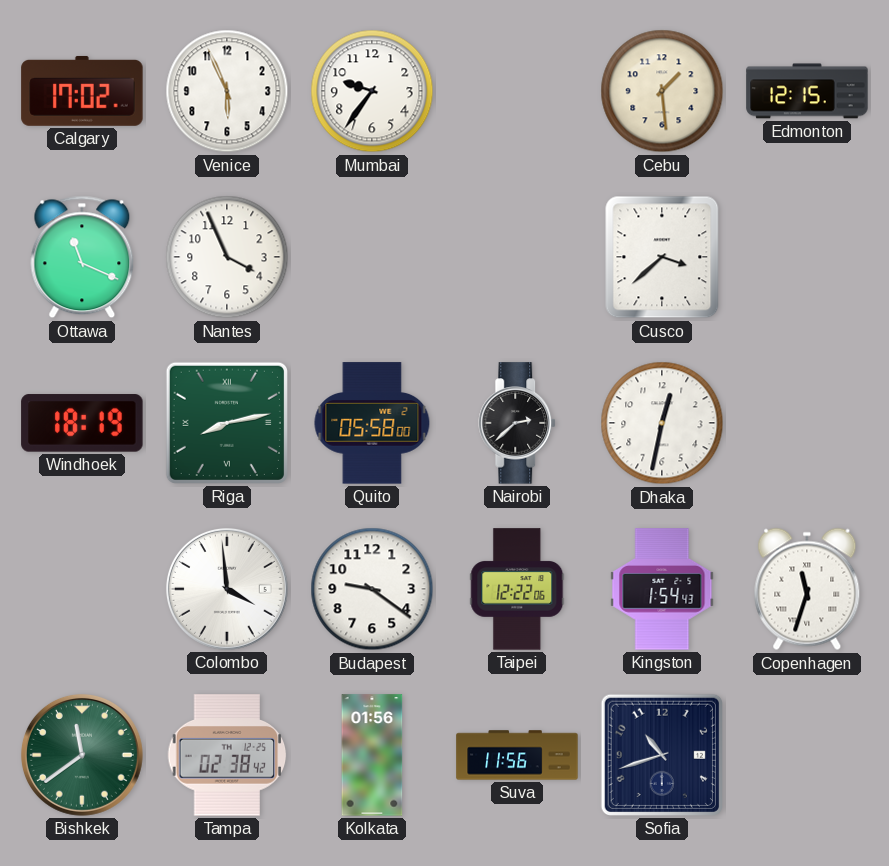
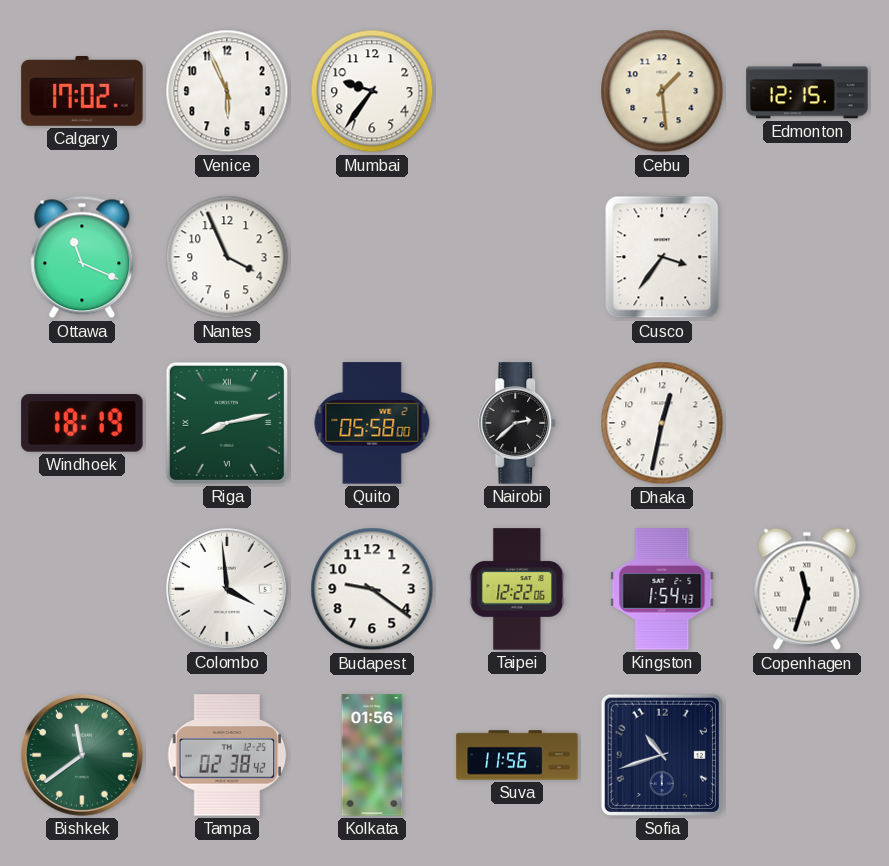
Cusco: 3:38 -> 3:36
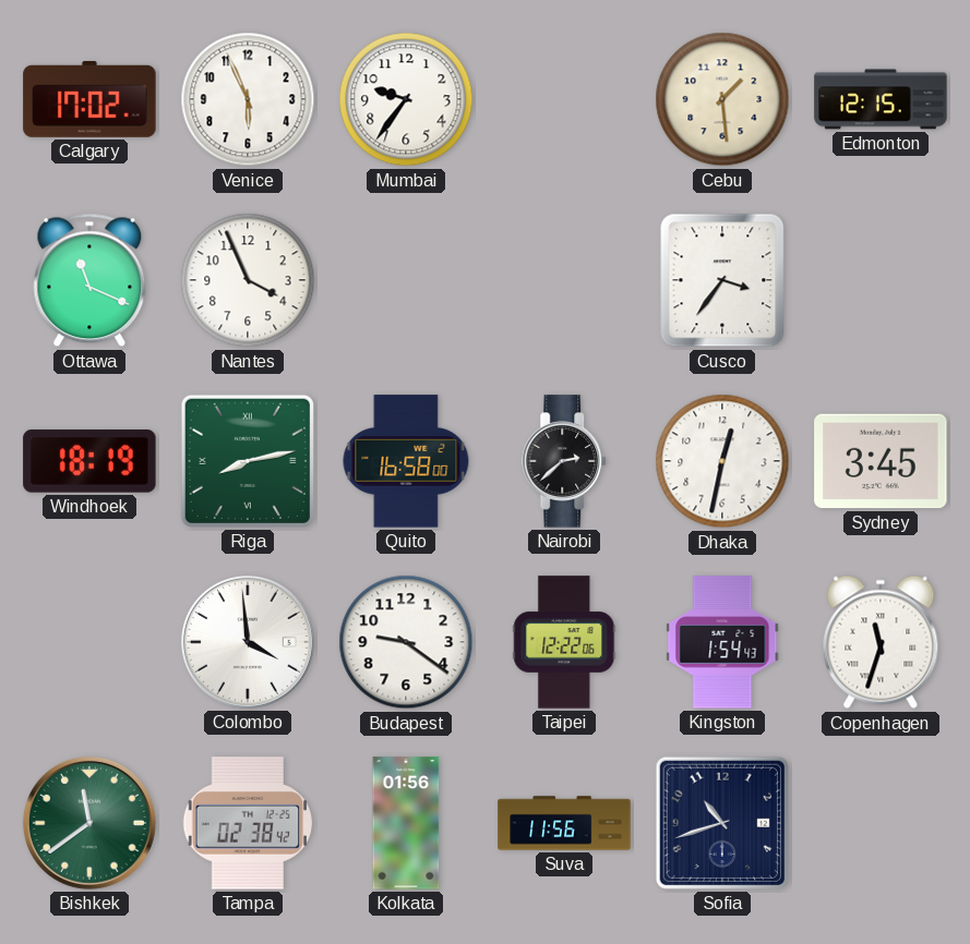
Quito: 05:58 -> 16:58
Sydney: none -> 3:45
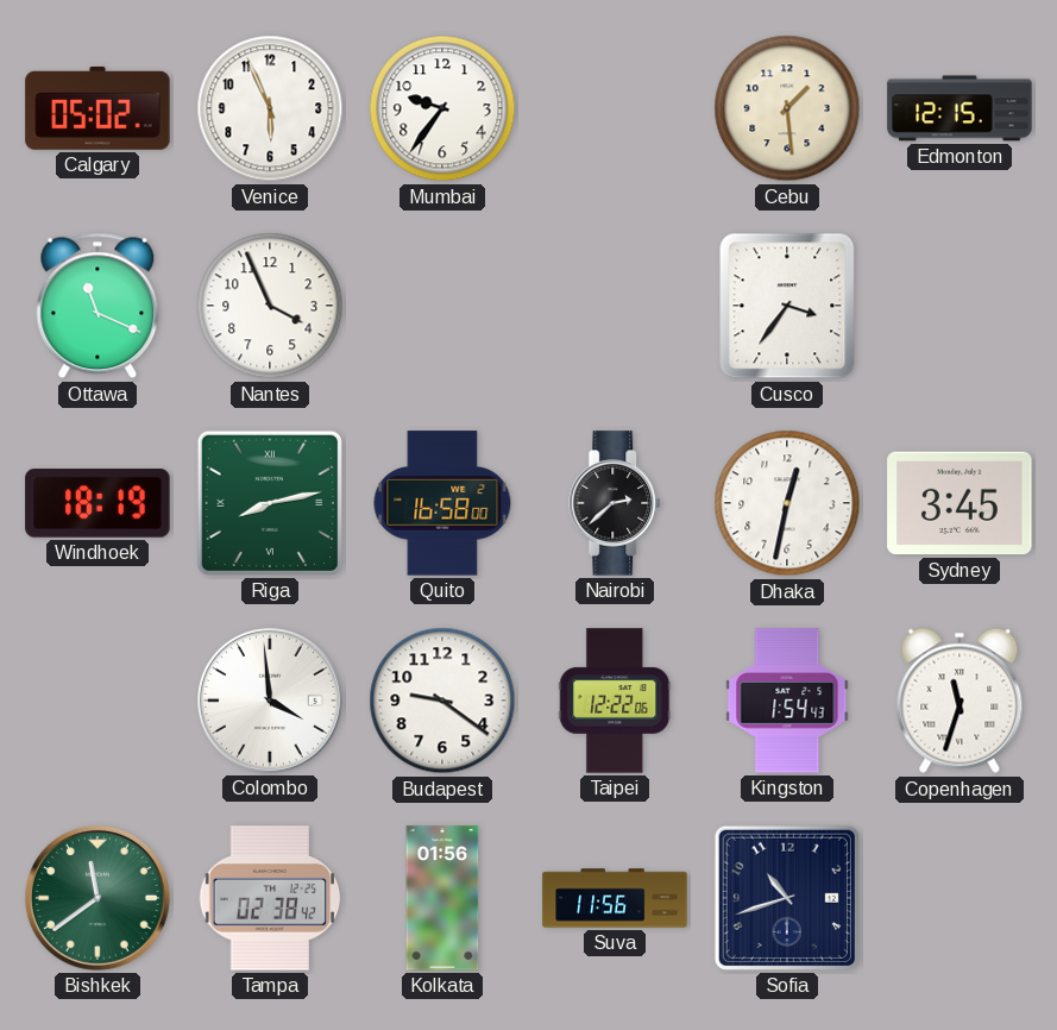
Calgary: 17:02 -> 05:02
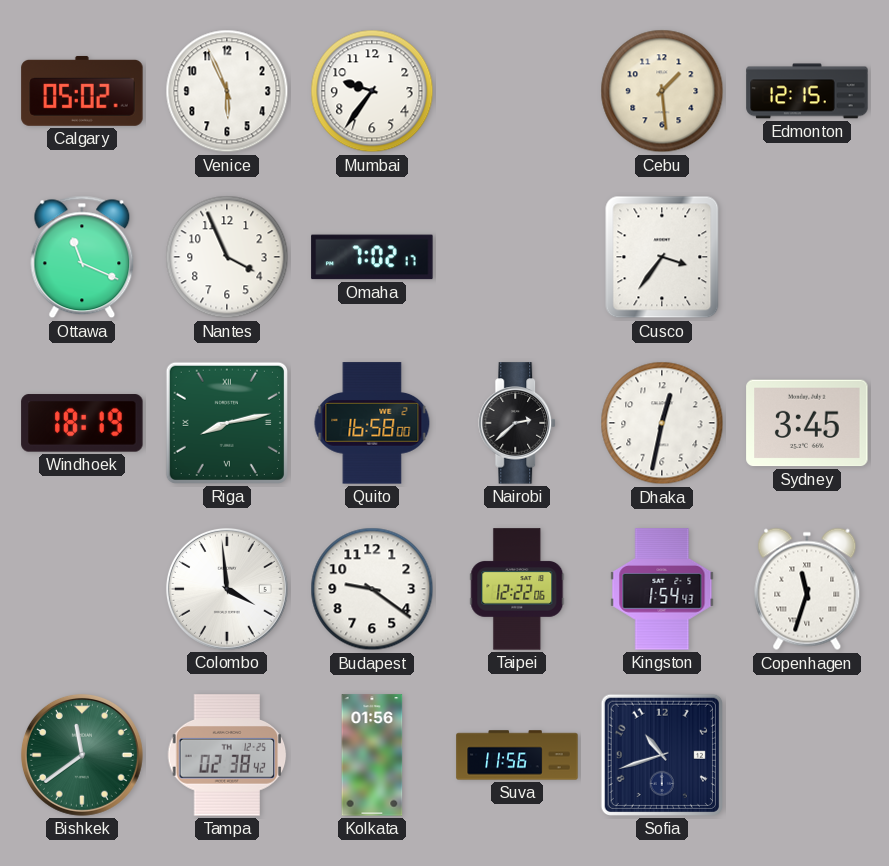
Omaha: none -> 7:02
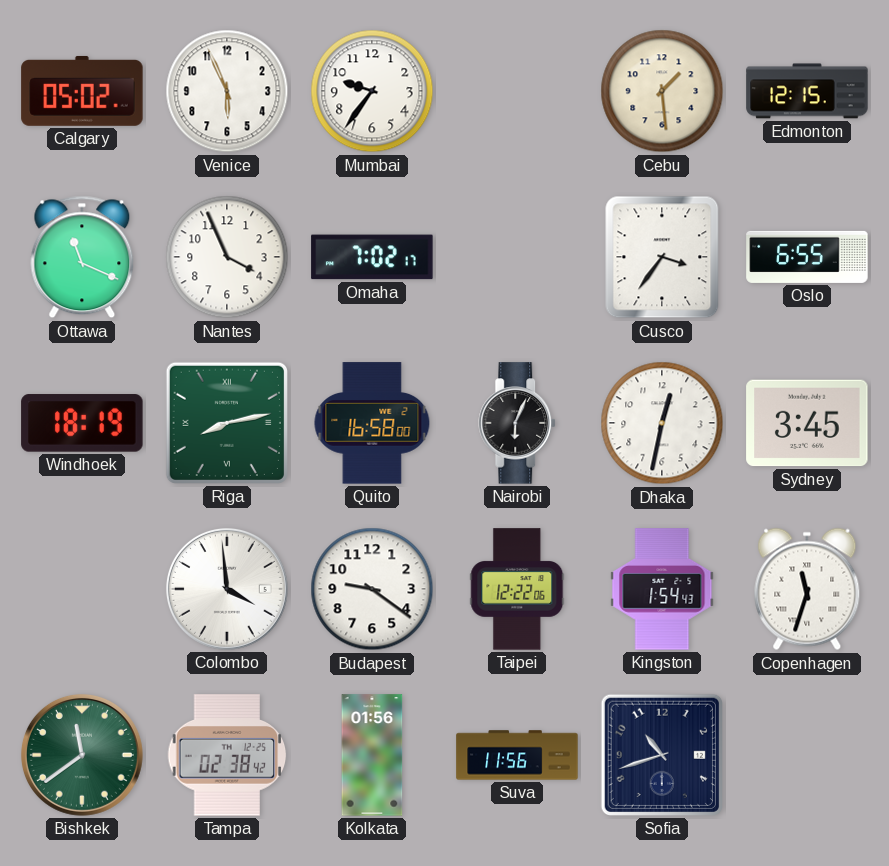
Oslo: none -> 6:55
Nairobi: 2:38 -> 6:04
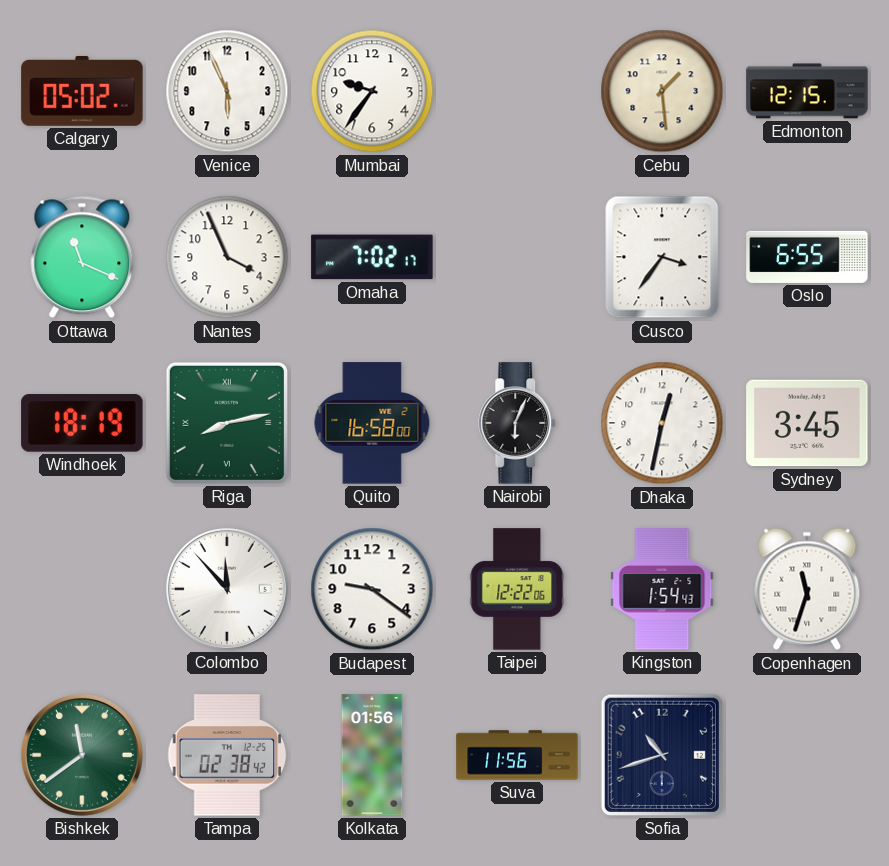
Colombo: 3:59 -> 11:53
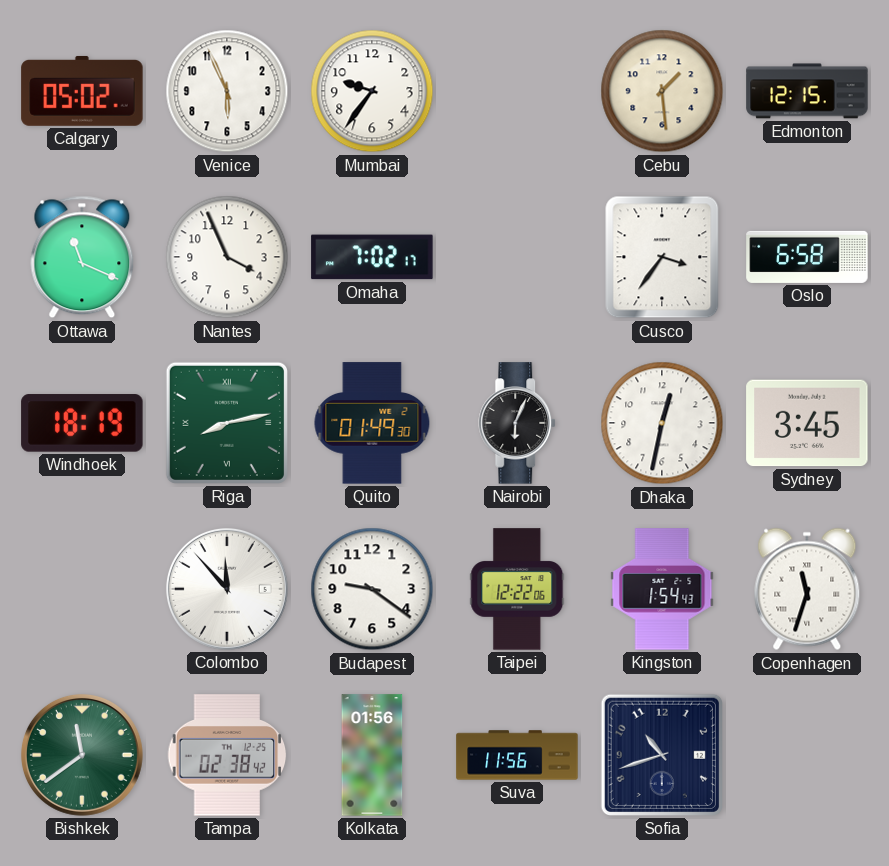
Oslo: 6:55 -> 6:58
Quito: 16:58 -> 01:49
